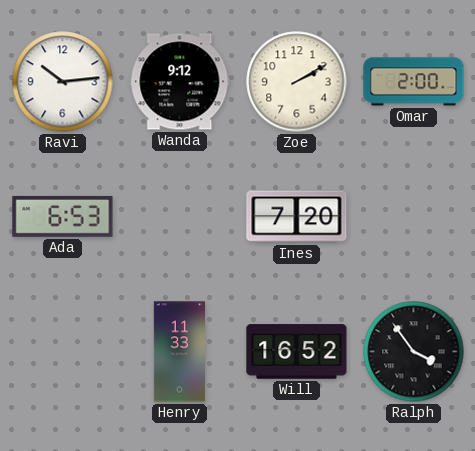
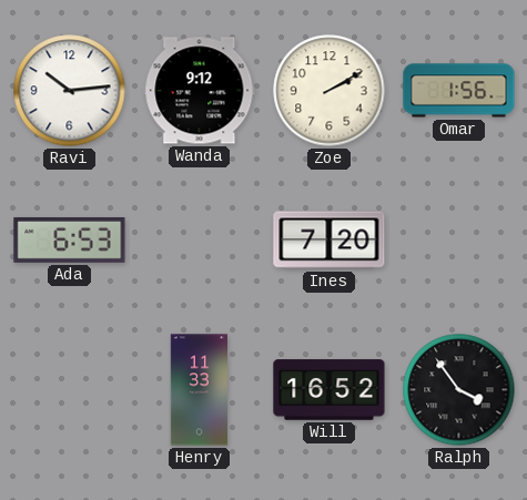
Omar: 2:00 -> 1:56
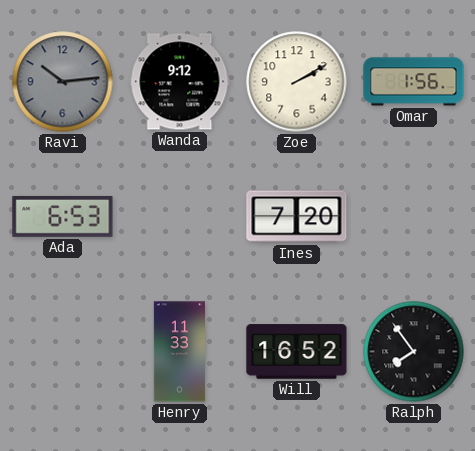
Ravi dial: white -> grey
Ralph: 3:54 -> 7:54
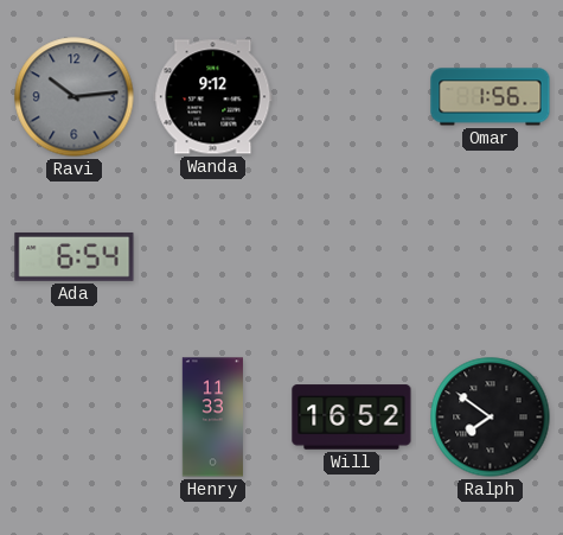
Zoe: 2:10 -> none
Ada: 6:53 -> 6:54
Ines: 7:20 -> none
Ralph: 7:54 -> 7:51
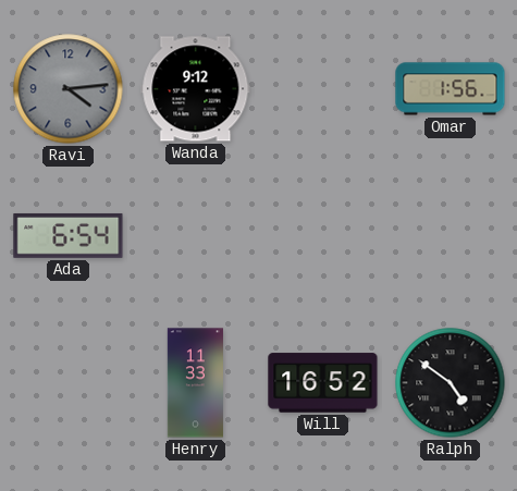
Ravi: 10:14 -> 4:14
Ralph: 7:51 -> 4:51
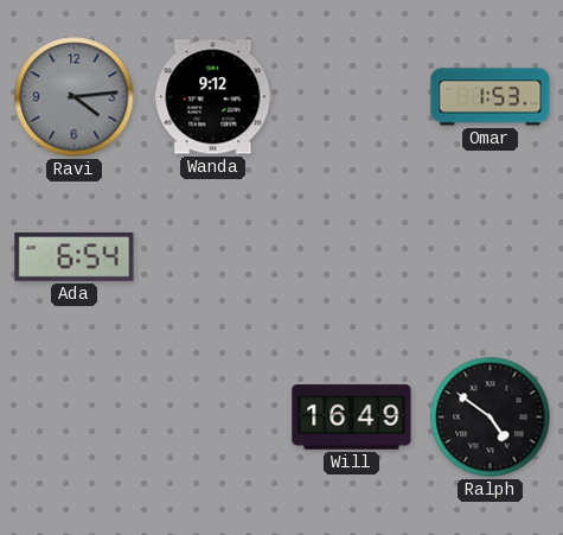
Omar: 1:56 -> 1:53
Henry: 11:33 -> none
Will: 16:52 -> 16:49
